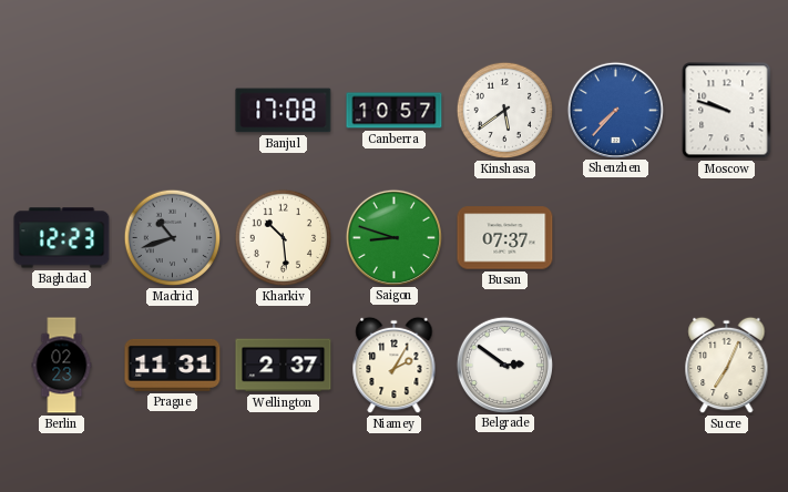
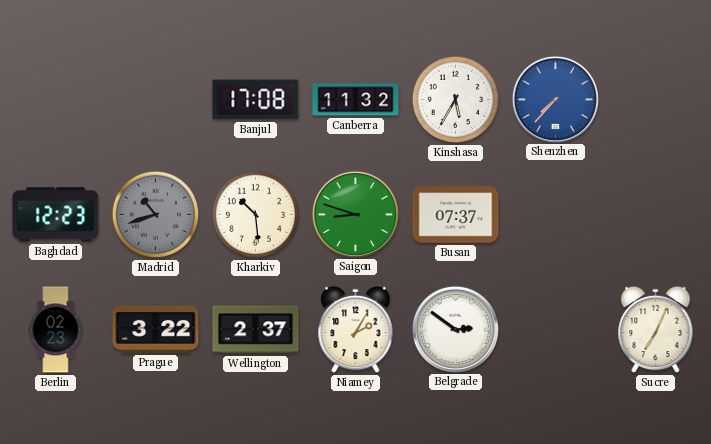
Canberra: 10:57 -> 11:32
Kinshasa: 5:39 -> 5:35
Moscow: 9:48 -> none
Prague: 11:31 -> 3:22
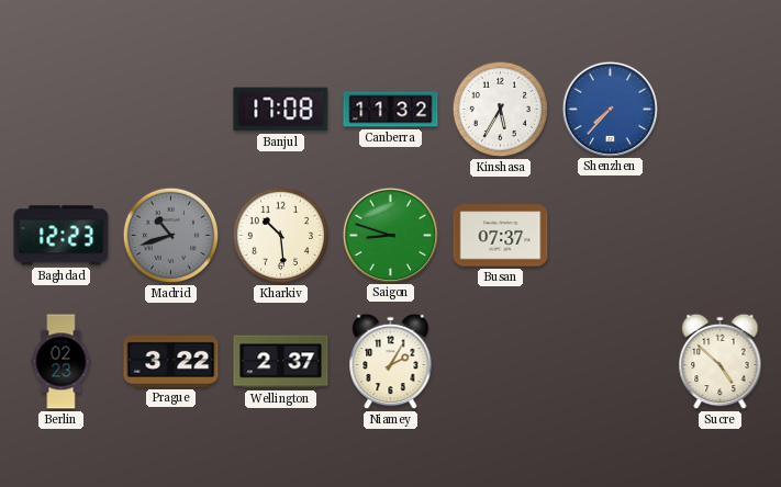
Belgrade: 2:51 -> none
Sucre: 7:04 -> 4:52
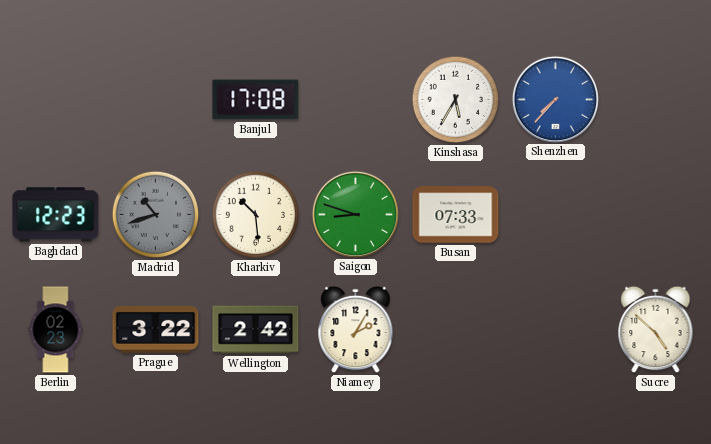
Canberra: 11:32 -> none
Busan: 07:37 -> 07:33
Wellington: 2:37 -> 2:42
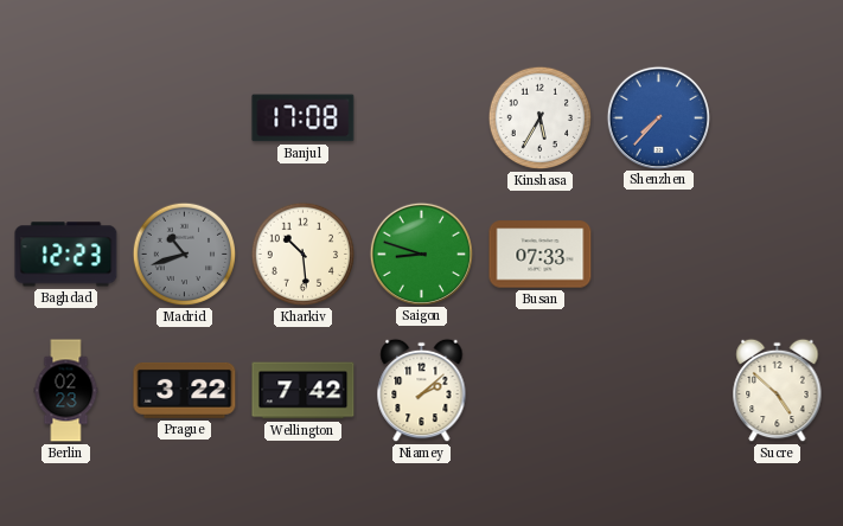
Wellington: 2:42 -> 7:42
Niamey: 2:05 -> 2:08
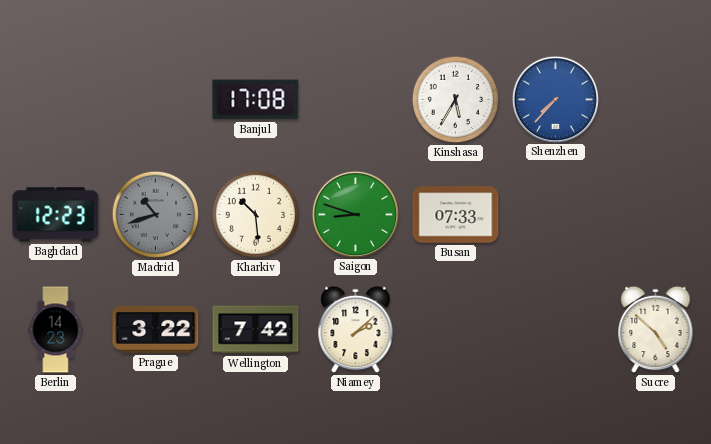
Berlin: 02:23 -> 14:23
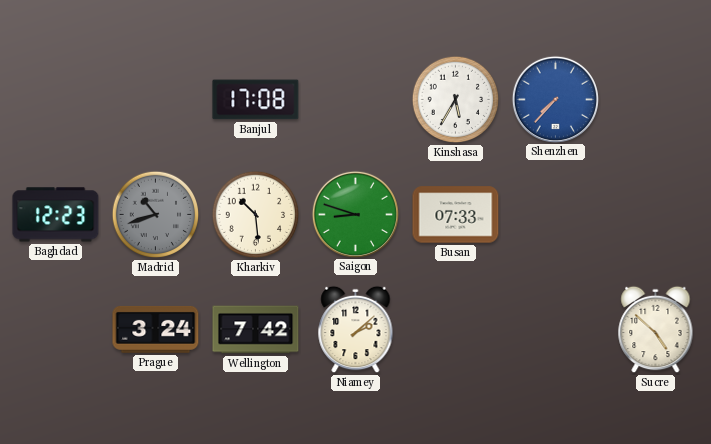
Berlin: 14:23 -> none
Prague: 3:22 -> 3:24
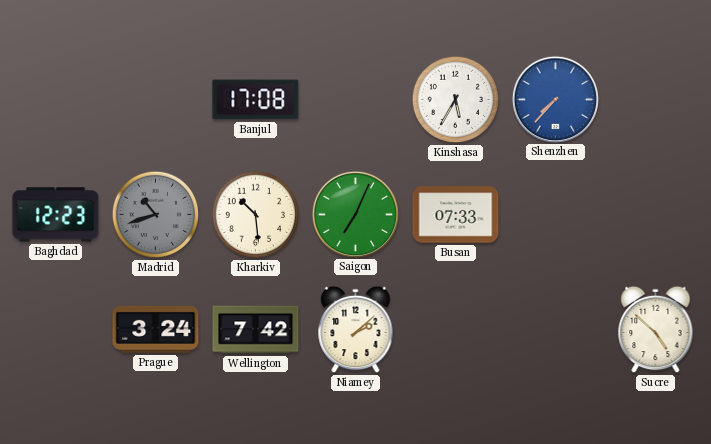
Saigon: 8:48 -> 7:04
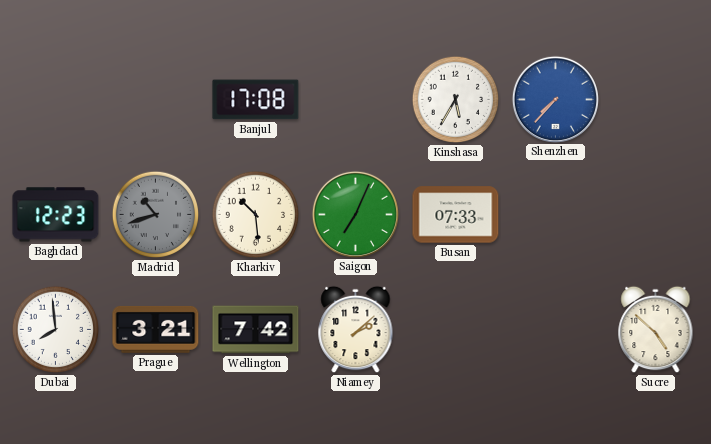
Dubai: none -> 7:59
Prague: 3:24 -> 3:21
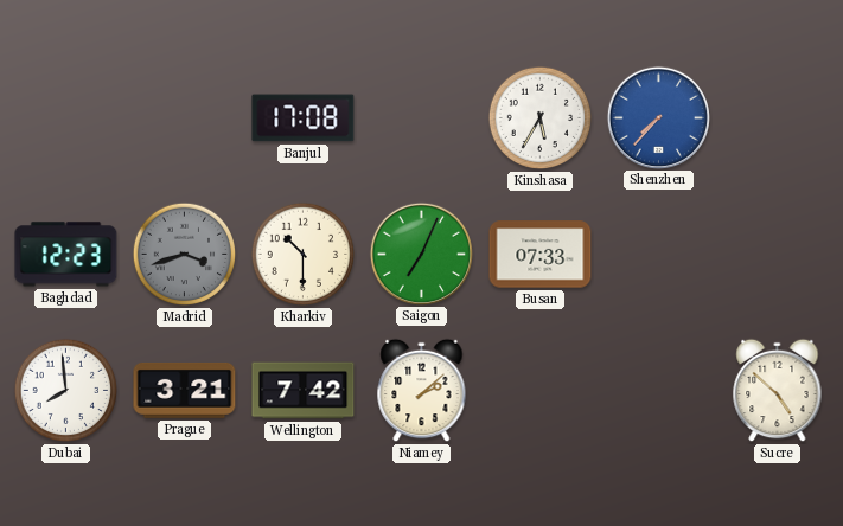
Madrid: 10:42 -> 3:42
Kharkiv: 10:29 -> 10:30
